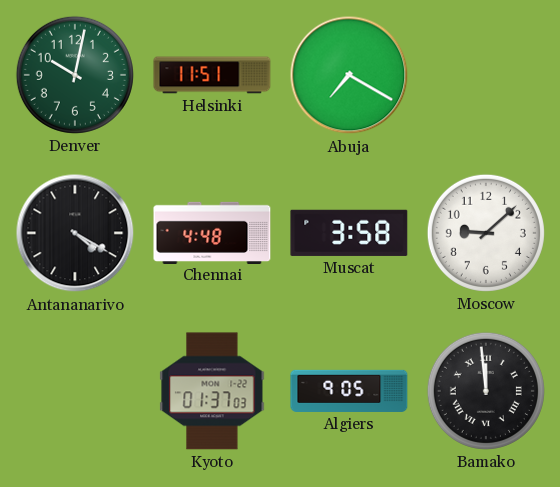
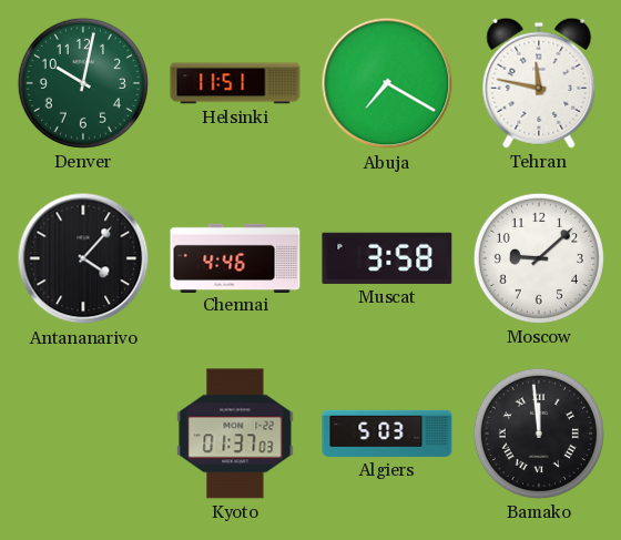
Tehran: none -> 11:47
Antananarivo: 4:20 -> 4:07
Chennai: 4:48 -> 4:46
Algiers: 9:05 -> 5:03
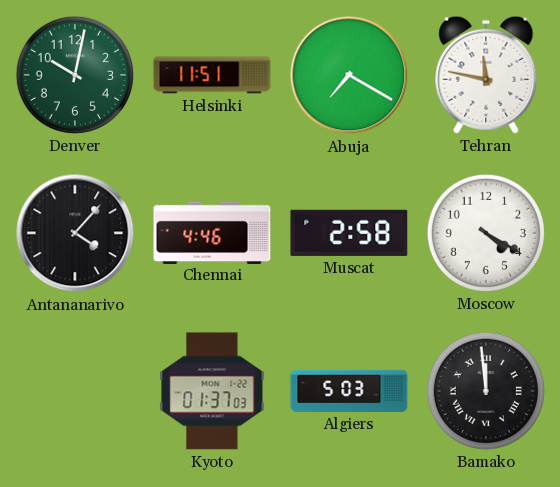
Muscat: 3:58 -> 2:58
Moscow: 9:08 -> 4:20
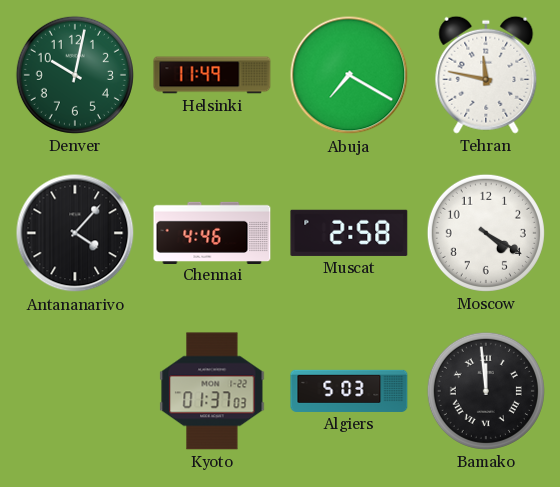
Helsinki: 11:51 -> 11:49
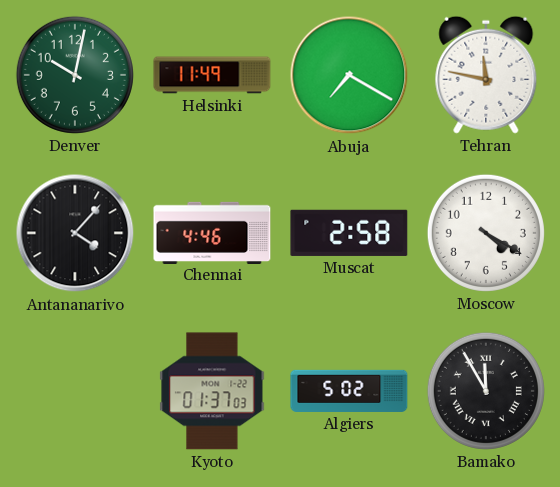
Algiers: 5:03 -> 5:02
Bamako: 11:59 -> 11:55
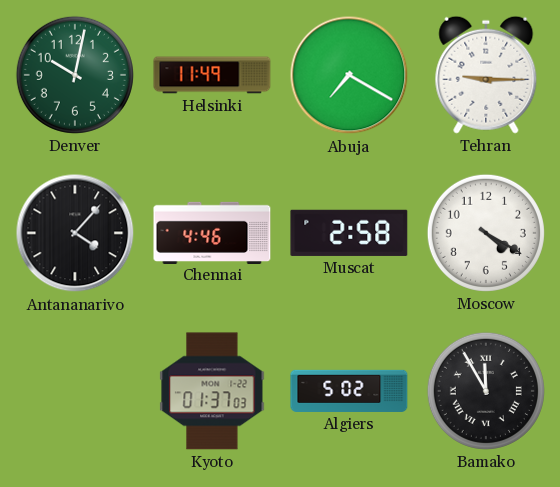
Tehran: 11:47 -> 9:15
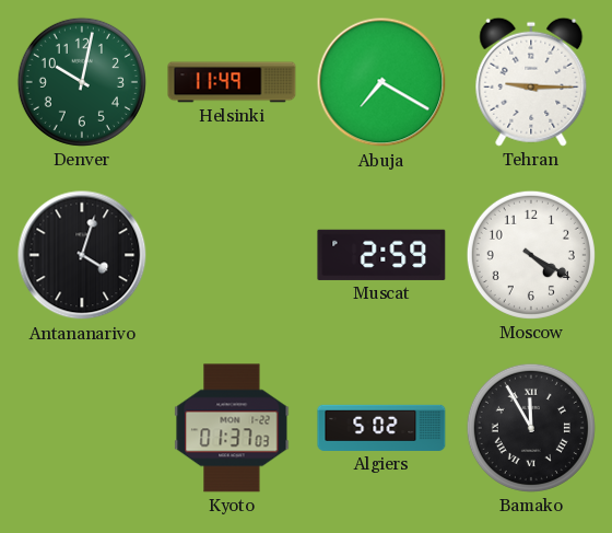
Antananarivo: 4:07 -> 4:03
Chennai: 4:46 -> none
Muscat: 2:58 -> 2:59
